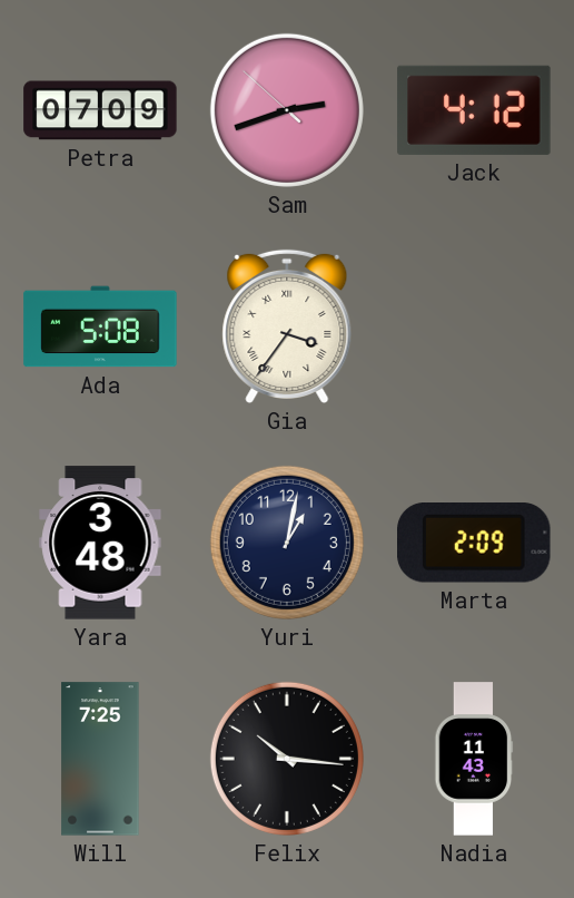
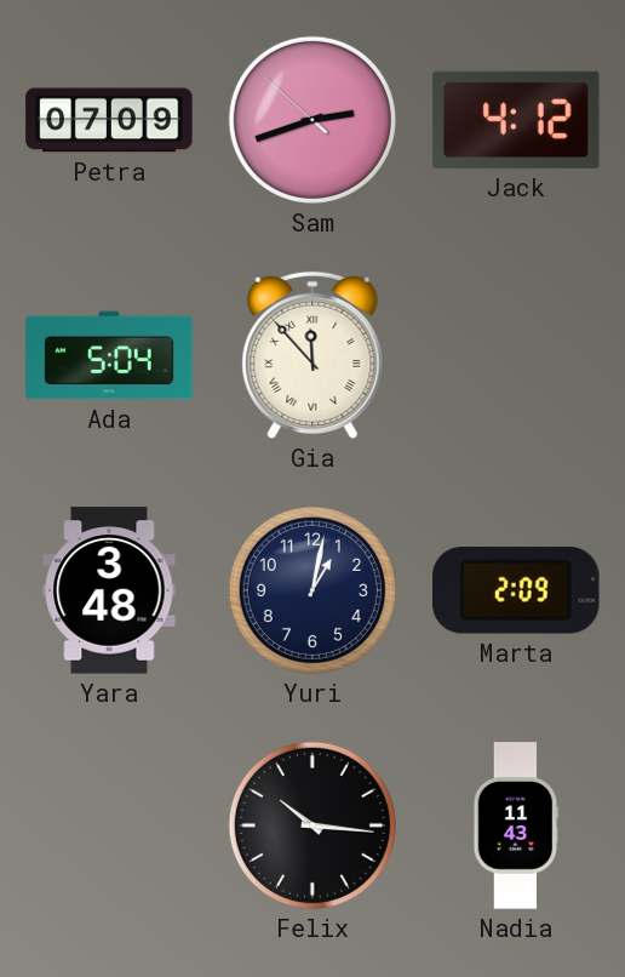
Ada: 5:08 -> 5:04
Gia: 3:36 -> 11:53
Will: 7:25 -> none
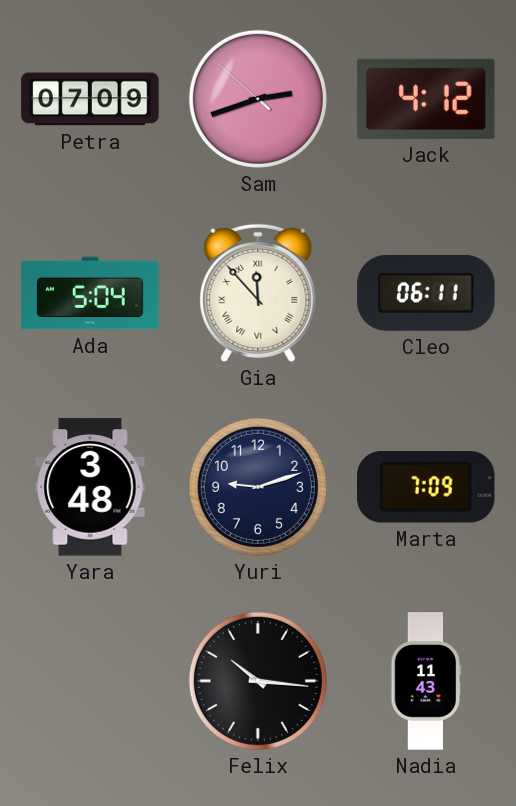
Cleo: none -> 06:11
Yuri: 1:02 -> 9:12
Marta: 2:09 -> 7:09
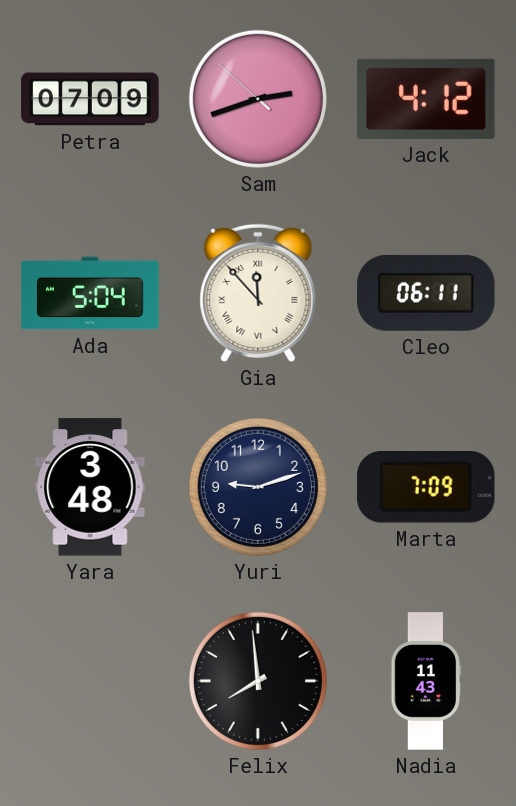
Felix: 10:16 -> 7:59
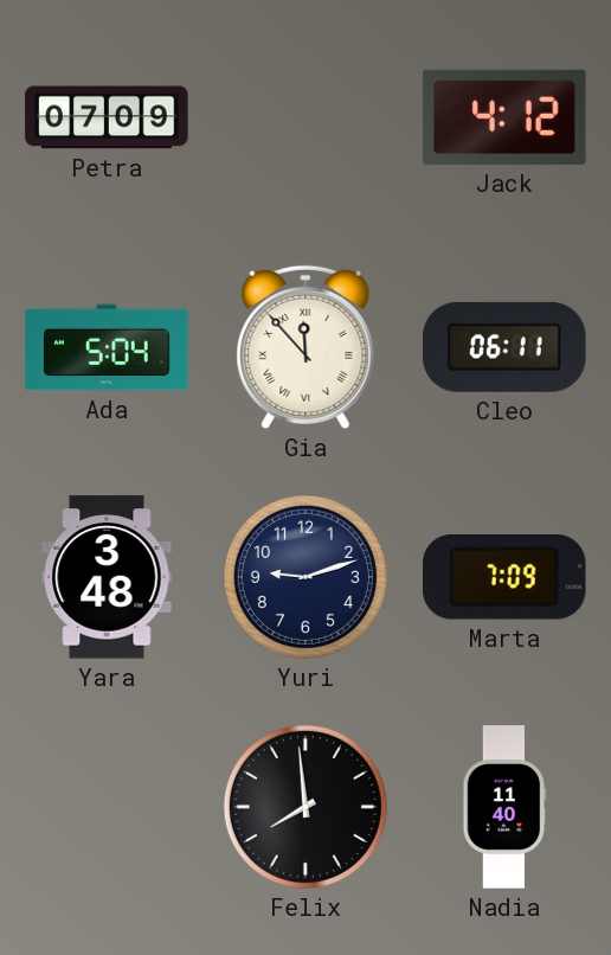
Sam: 2:41 -> none
Nadia: 11:43 -> 11:40
